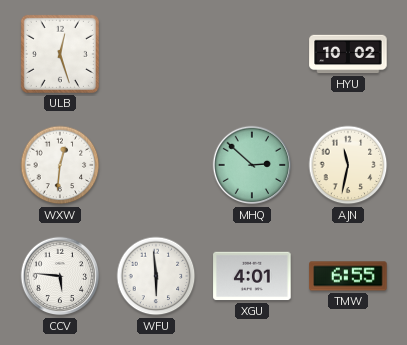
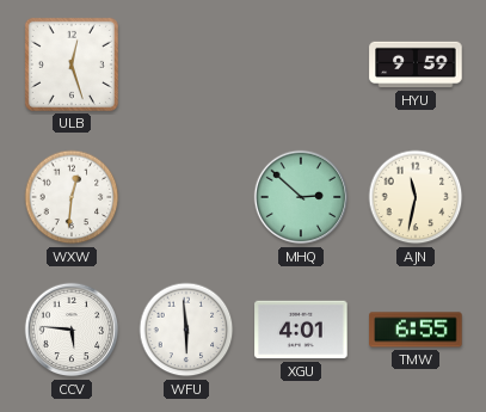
HYU: 10:02 -> 9:59
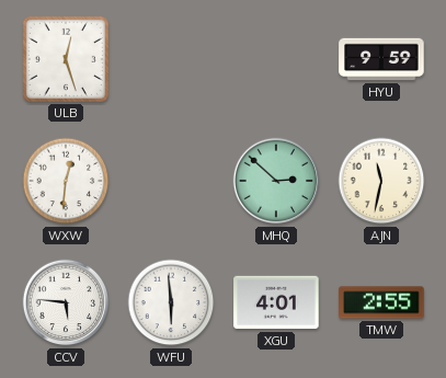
TMW: 6:55 -> 2:55
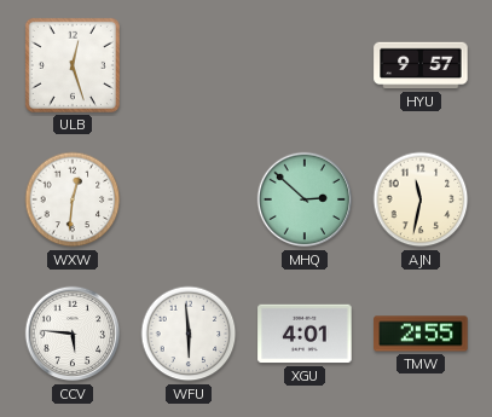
HYU: 9:59 -> 9:57
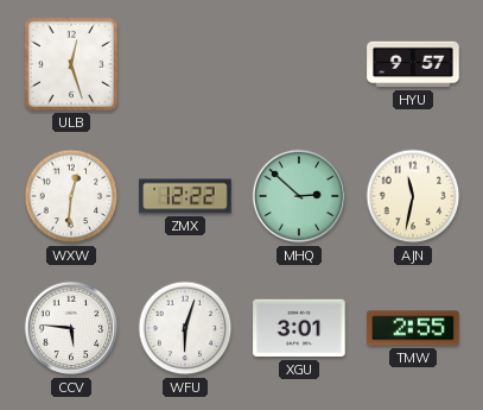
ZMX: none -> 12:22
WFU: 5:59 -> 6:03
XGU: 4:01 -> 3:01
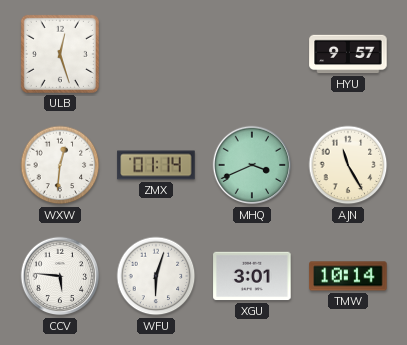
ZMX: 12:22 -> 01:14
MHQ: 2:52 -> 3:41
AJN: 11:32 -> 11:25
TMW: 2:55 -> 10:14
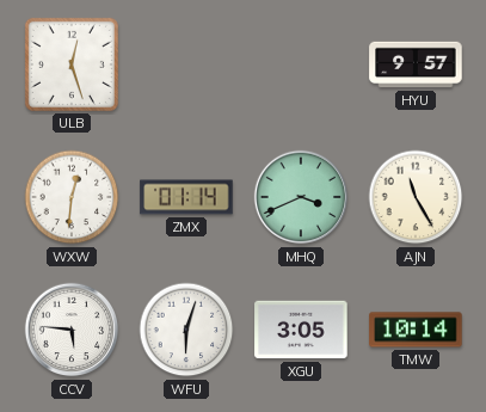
XGU: 3:01 -> 3:05
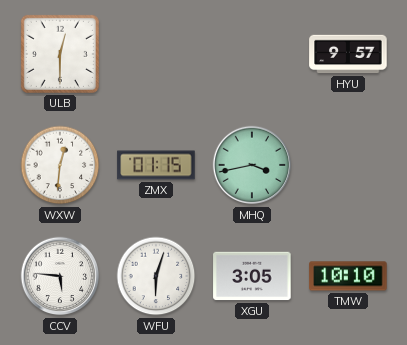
ULB: 12:27 -> 12:30
ZMX: 01:14 -> 01:15
MHQ: 3:41 -> 3:43
AJN: 11:25 -> none
TMW: 10:14 -> 10:10
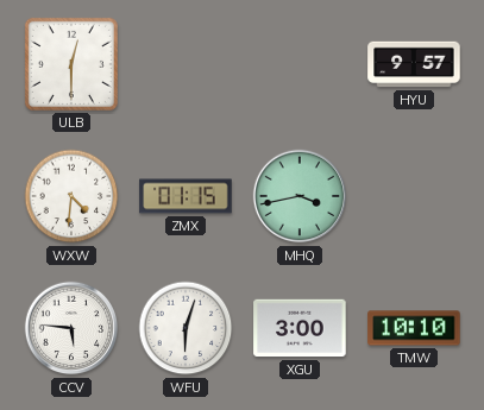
WXW: 12:31 -> 4:31
XGU: 3:05 -> 3:00
